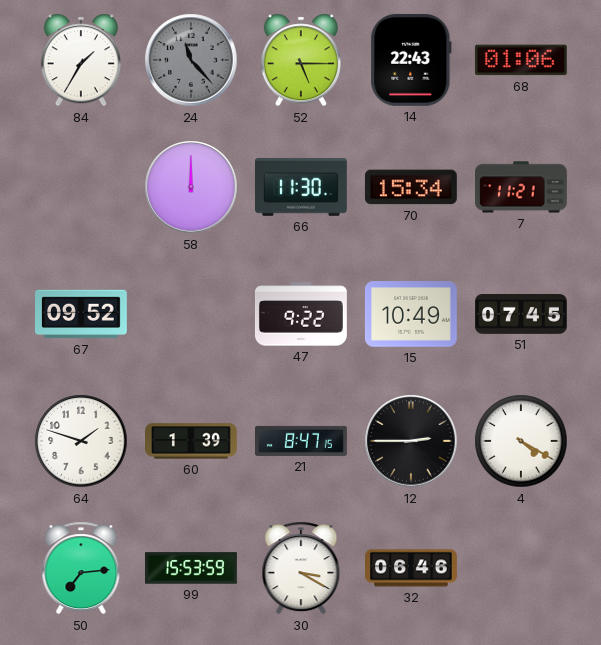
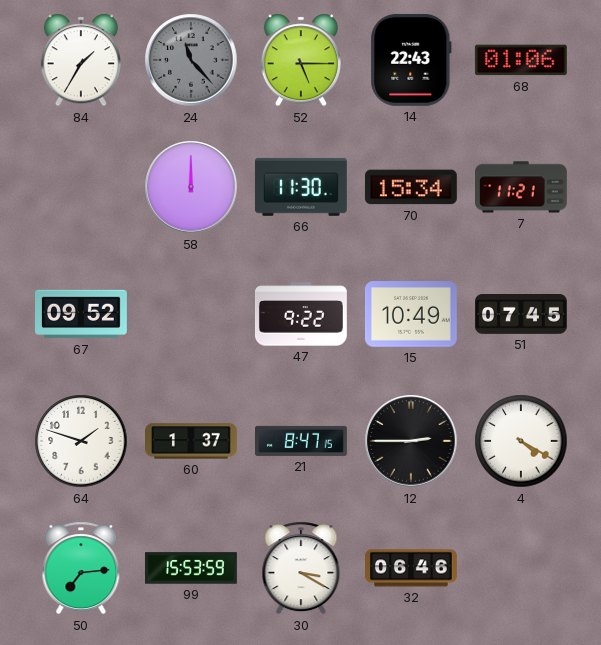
60: 1:39 -> 1:37
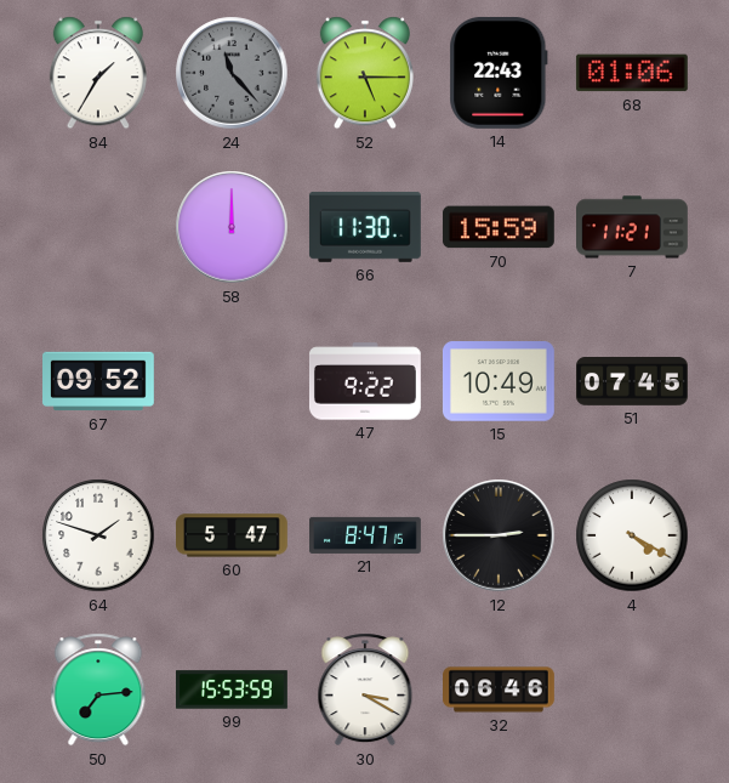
70: 15:34 -> 15:59
60: 1:37 -> 5:47
